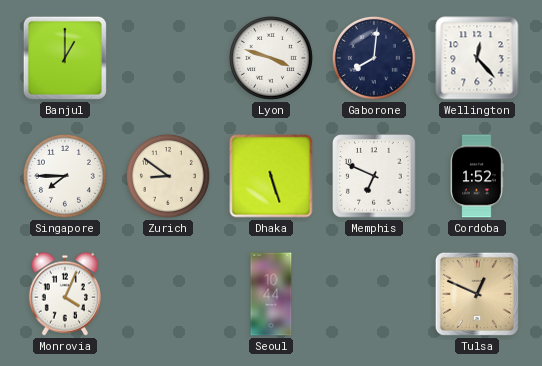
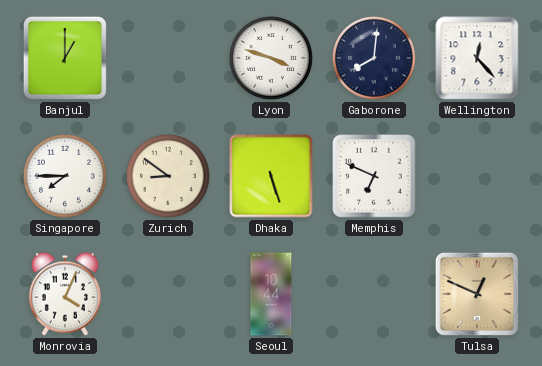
Cordoba: 1:52 -> none
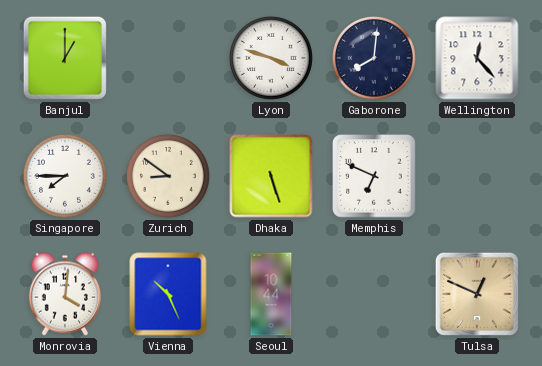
Monrovia: 4:04 -> 4:01
Vienna: none -> 10:26
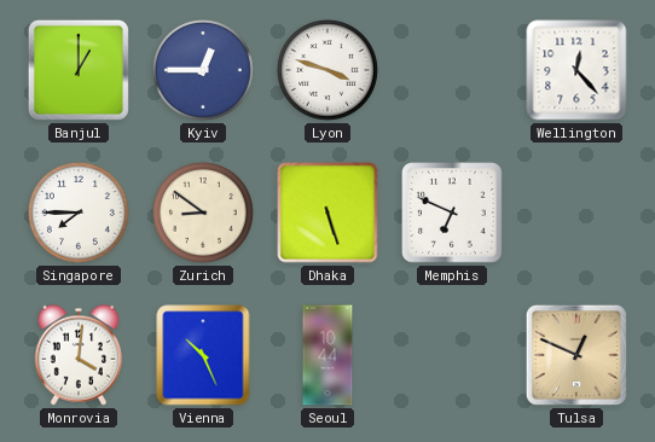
Kyiv: none -> 12:45
Gaborone: 8:01 -> none
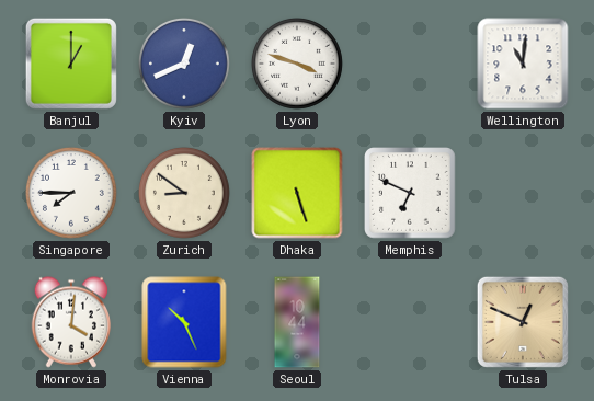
Kyiv: 12:45 -> 12:41
Wellington: 12:23 -> 11:01
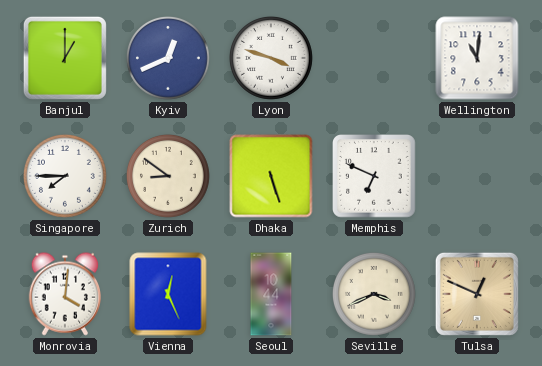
Vienna: 10:26 -> 12:26
Seville: none -> 3:41
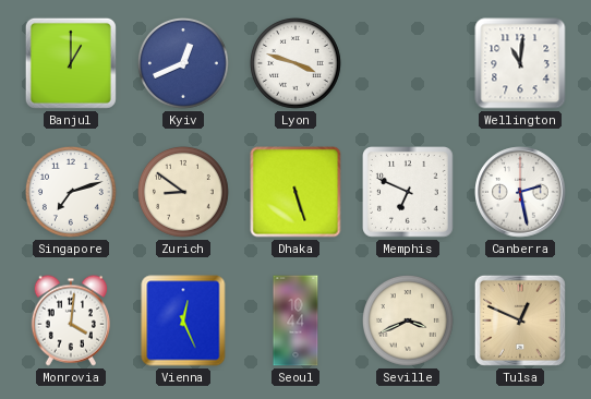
Singapore: 7:45 -> 7:12
Canberra: none -> 2:28
